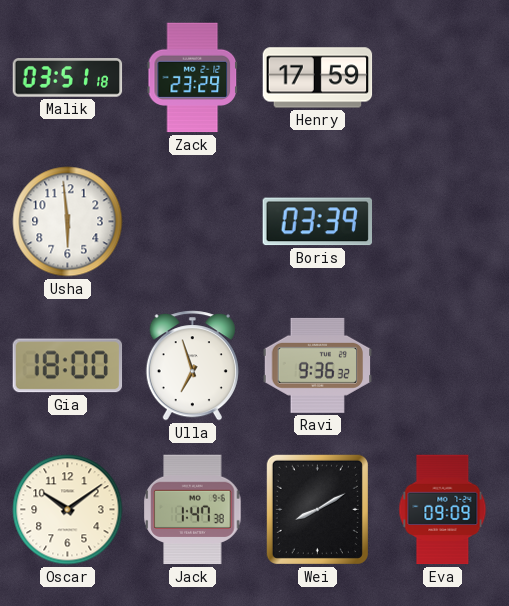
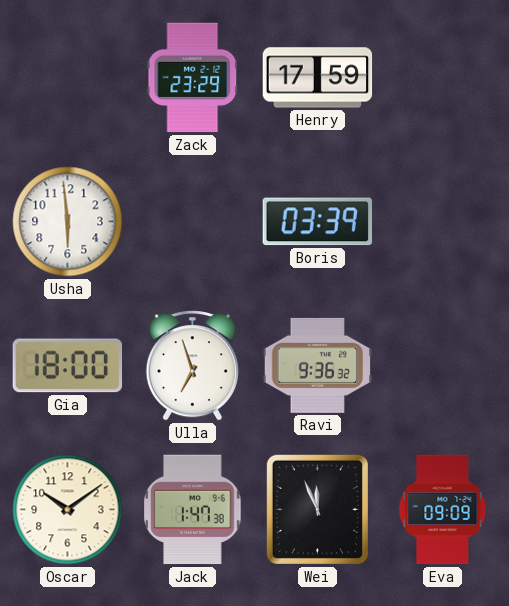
Malik: 03:51 -> none
Wei: 8:10 -> 11:56
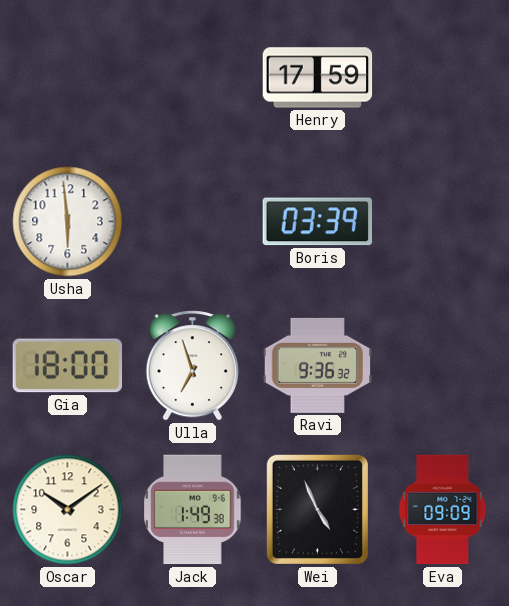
Zack: 23:29 -> none
Jack: 1:47 -> 1:49
Wei: 11:56 -> 4:56
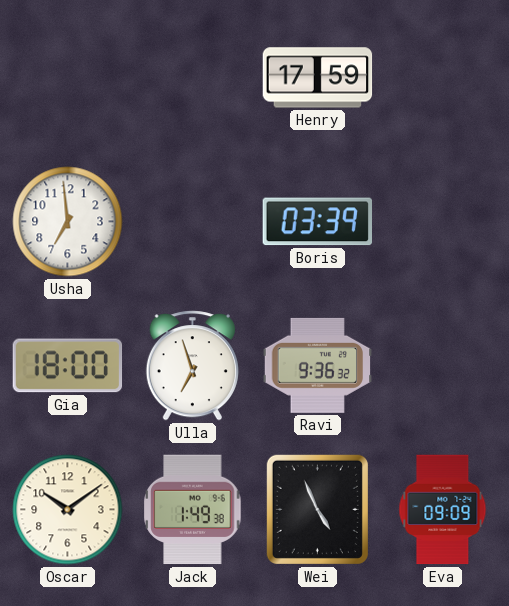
Usha: 5:59 -> 6:59
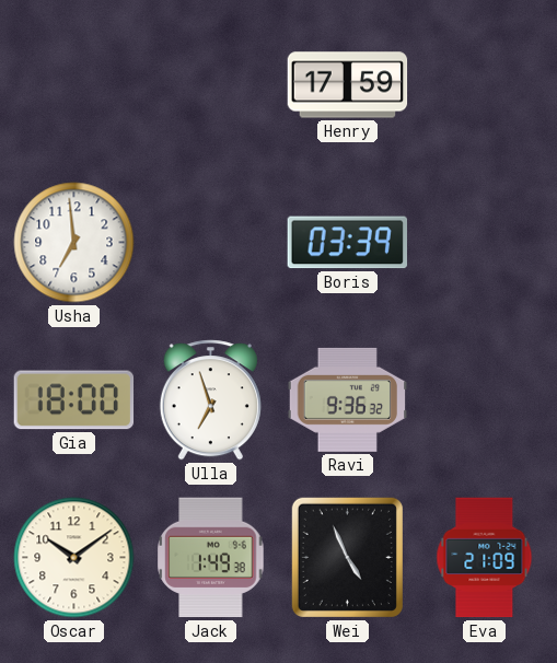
Eva: 09:09 -> 21:09
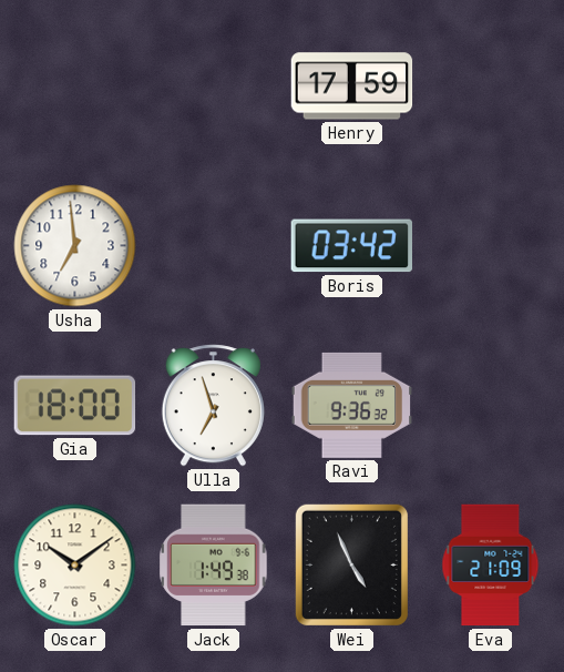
Boris: 03:39 -> 03:42
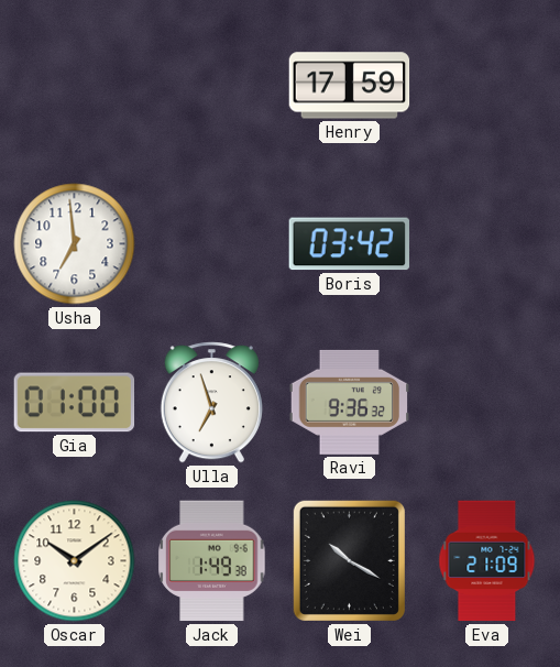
Gia: 18:00 -> 01:00
Wei: 4:56 -> 10:20
